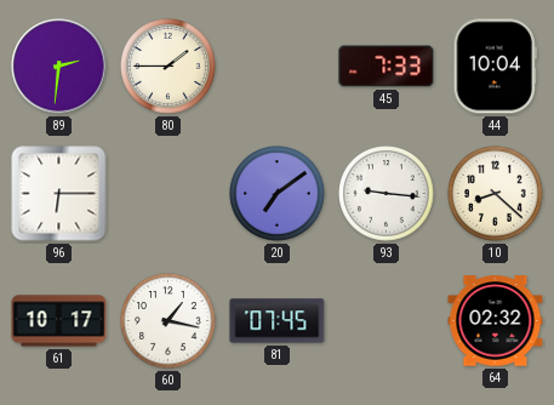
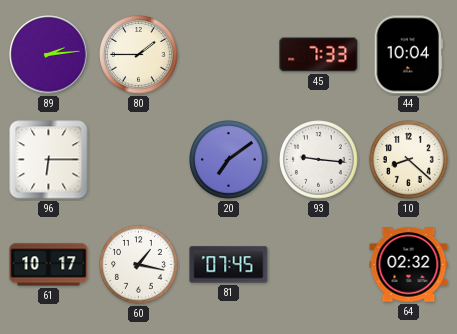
89: 2:31 -> 2:14
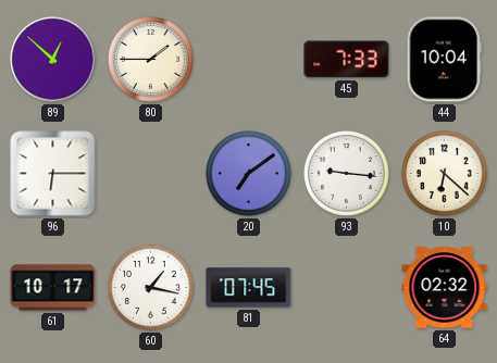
89: 2:14 -> 12:52
10: 8:22 -> 6:22
